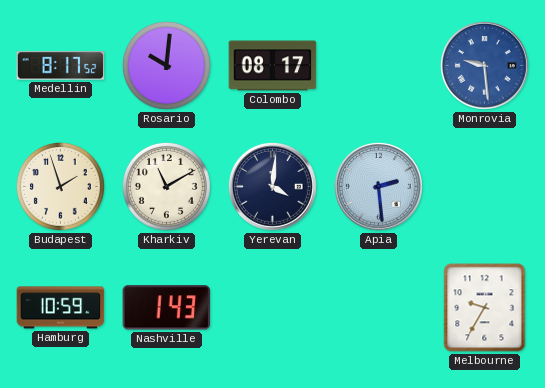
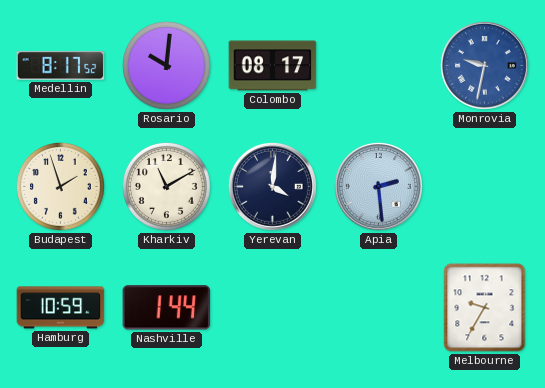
Monrovia: 9:29 -> 9:32
Nashville: 1:43 -> 1:44
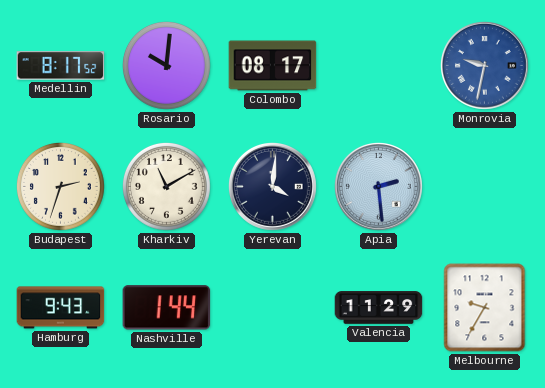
Budapest: 1:57 -> 2:33
Hamburg: 10:59 -> 9:43
Valencia: none -> 11:29
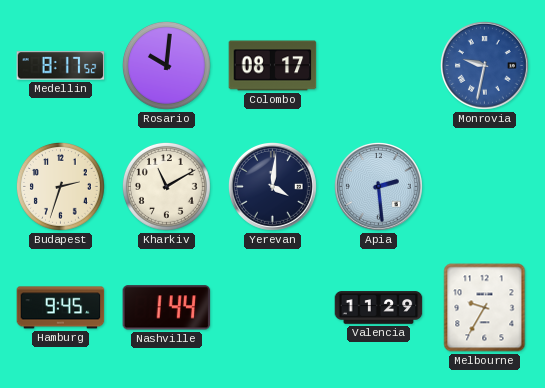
Hamburg: 9:43 -> 9:45
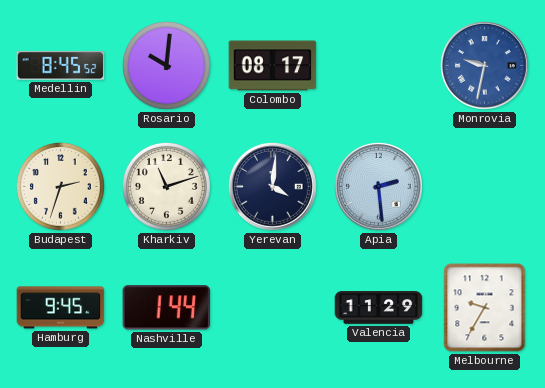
Medellin: 8:17 -> 8:45
Kharkiv: 11:10 -> 11:12
